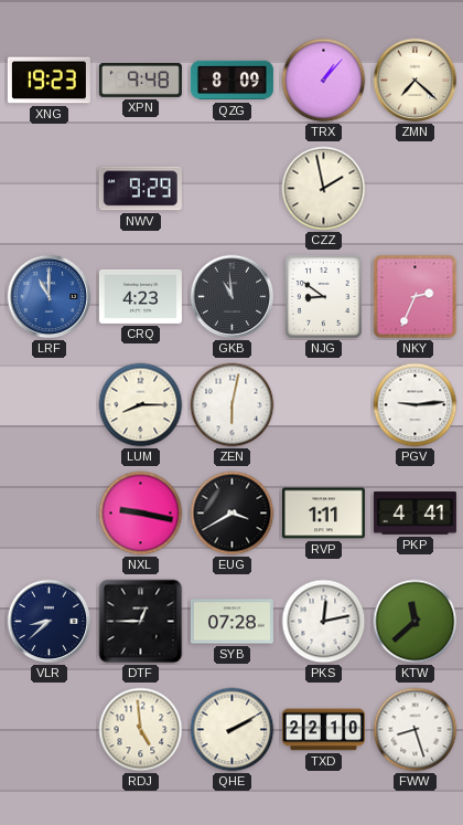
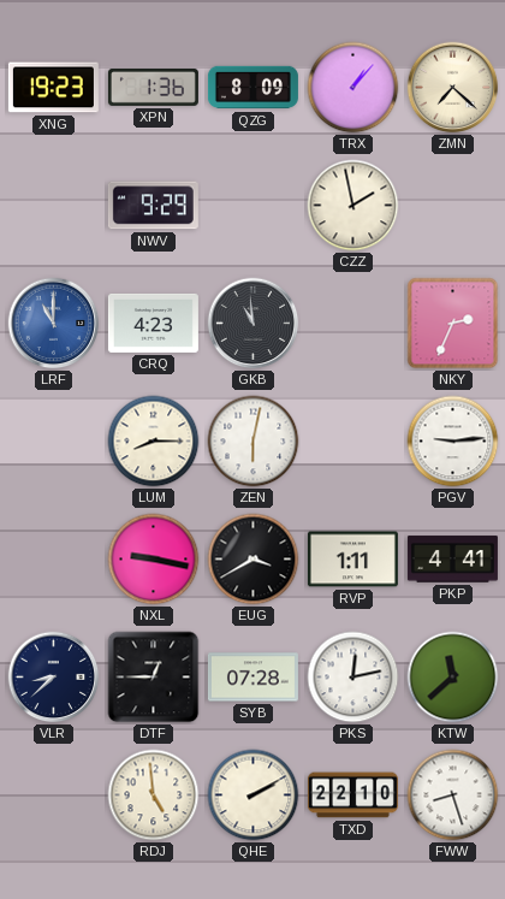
XPN: 9:48 -> 1:36
NJG: 8:51 -> none
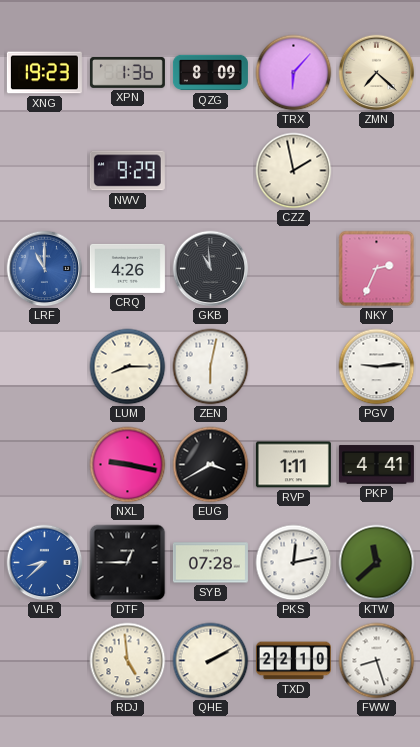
TRX: 1:07 -> 6:07
CRQ: 4:23 -> 4:26
VLR dial: navy -> blue
